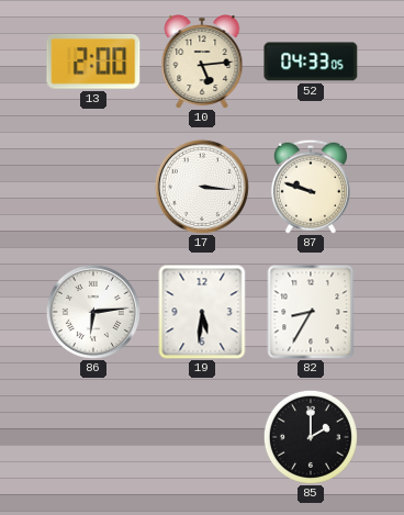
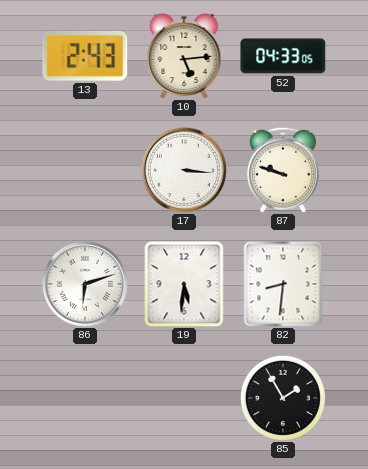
13: 2:00 -> 2:43
86: 6:14 -> 6:12
82: 8:35 -> 8:31
85: 2:00 -> 1:55
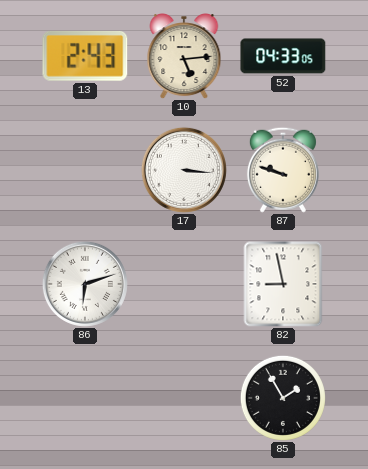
19: 5:31 -> none
82: 8:31 -> 8:58
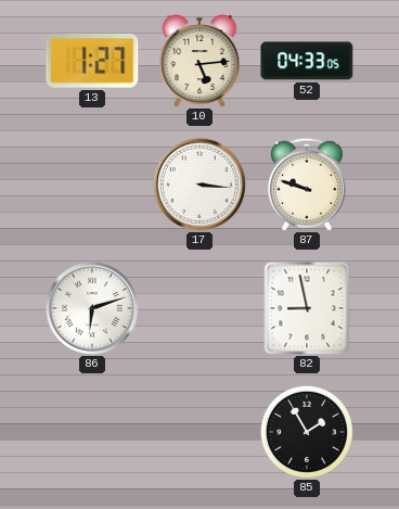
13: 2:43 -> 1:27
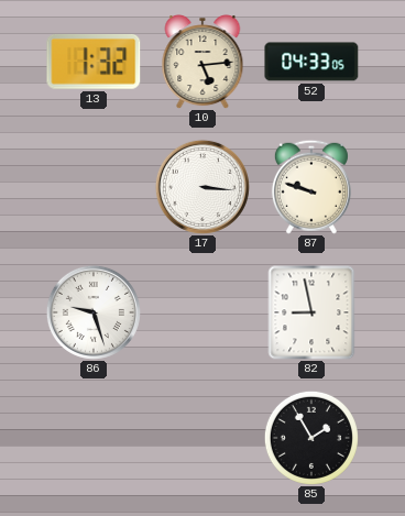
13: 1:27 -> 1:32
86: 6:12 -> 9:27
